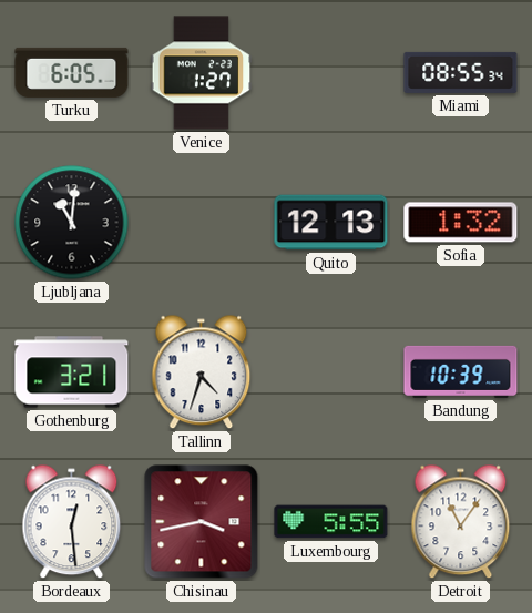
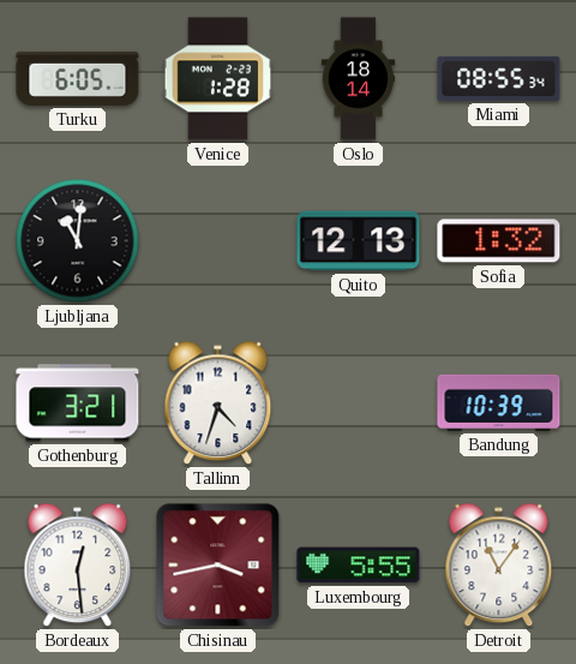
Venice: 1:27 -> 1:28
Oslo: none -> 18:14
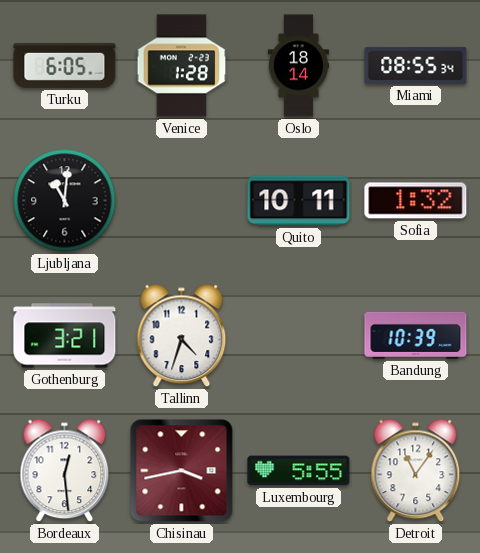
Quito: 12:13 -> 10:11
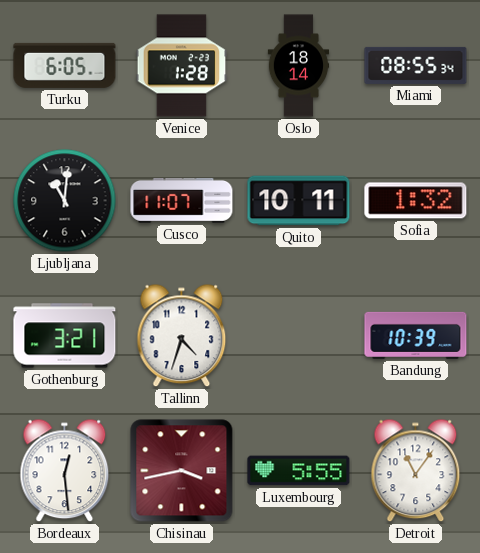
Cusco: none -> 11:07
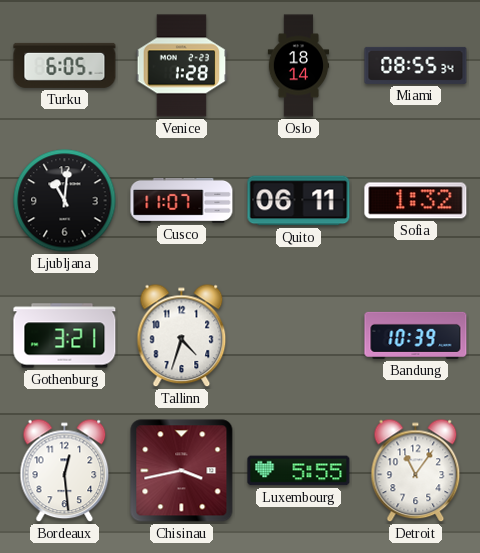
Quito: 10:11 -> 06:11
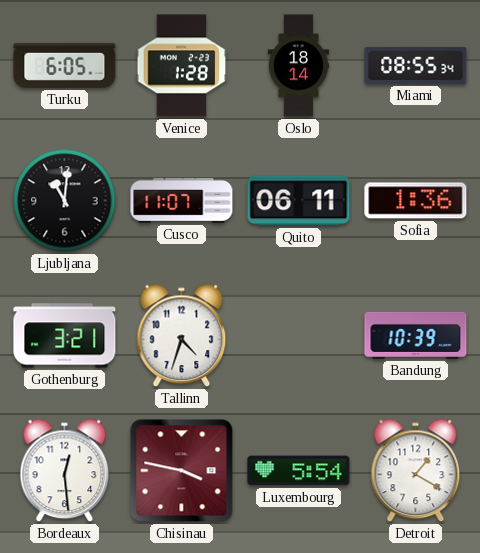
Sofia: 1:32 -> 1:36
Chisinau: 3:43 -> 3:47
Luxembourg: 5:55 -> 5:54
Detroit: 11:06 -> 1:20
